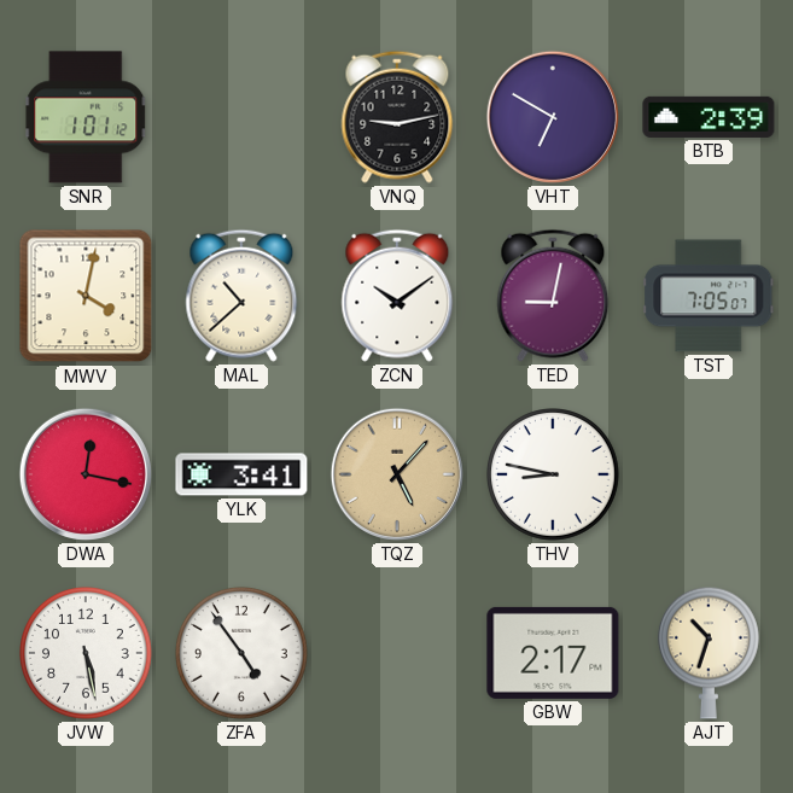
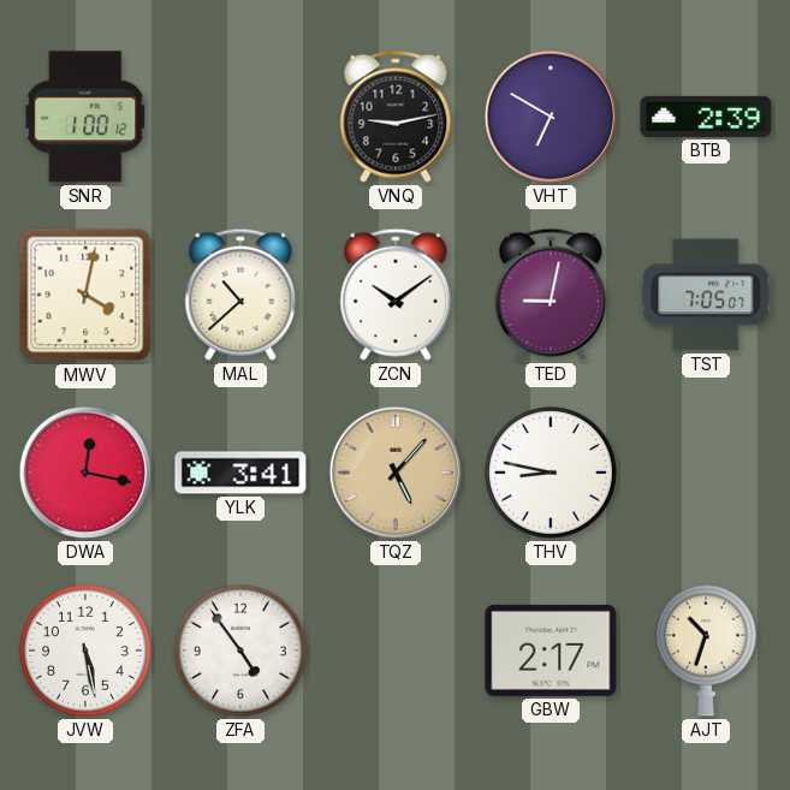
SNR: 1:01 -> 1:00
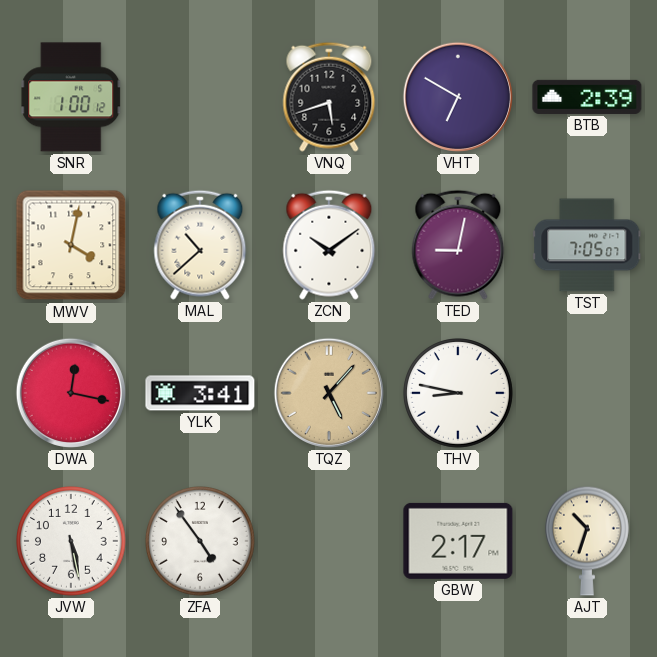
VNQ: 9:13 -> 5:42
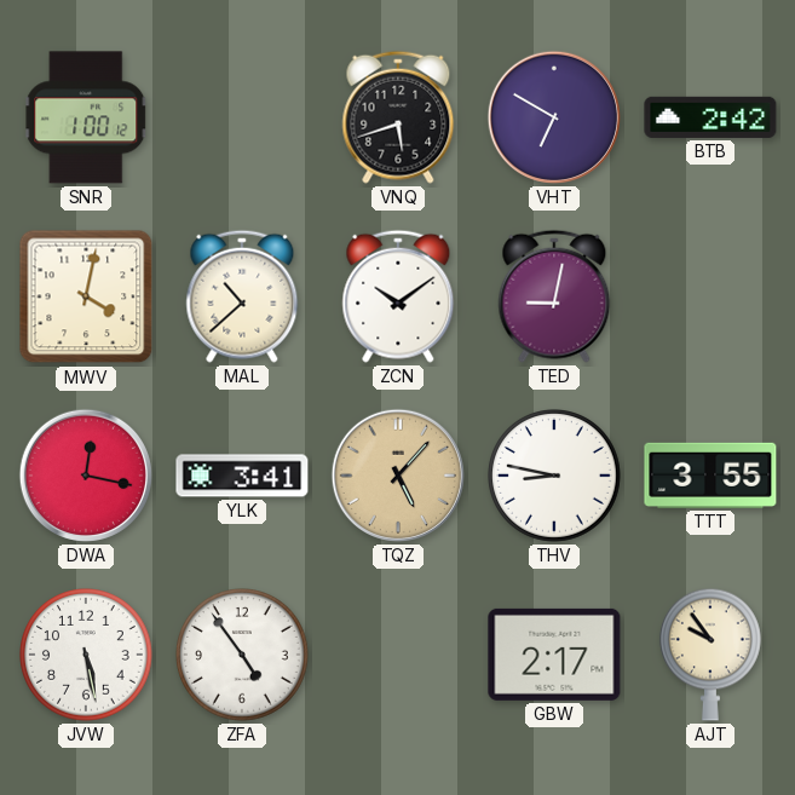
BTB: 2:39 -> 2:42
TST: 7:05 -> none
TTT: none -> 3:55
AJT: 10:33 -> 9:54
